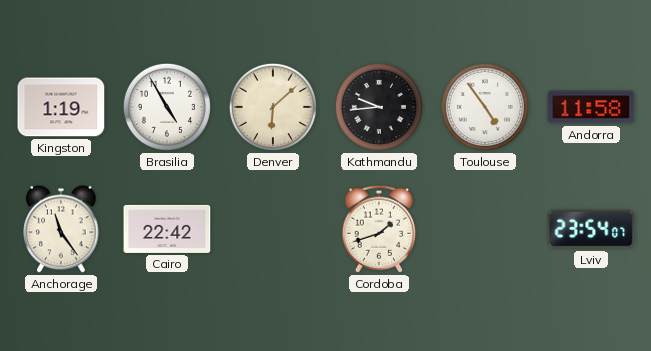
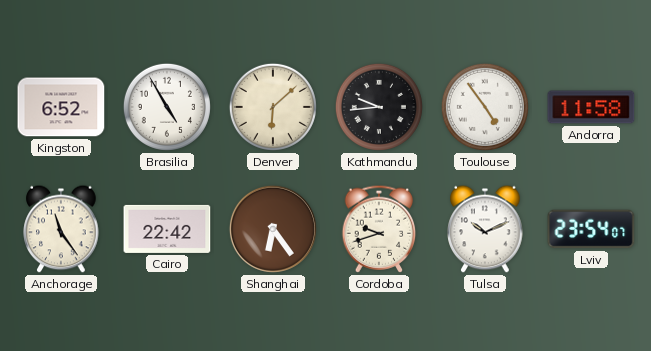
Kingston: 1:19 -> 6:52
Shanghai: none -> 6:24
Cordoba: 1:42 -> 9:42
Tulsa: none -> 10:11
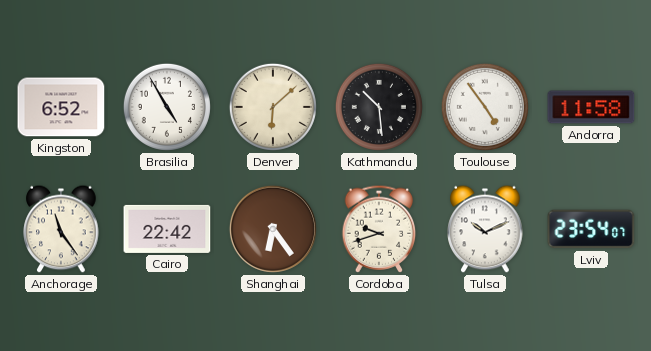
Kathmandu: 9:44 -> 10:29
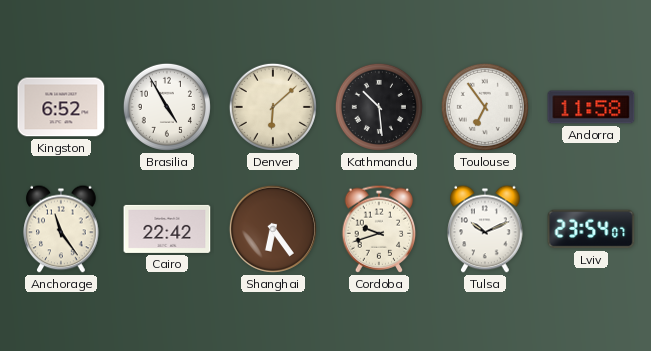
Toulouse: 4:54 -> 6:54
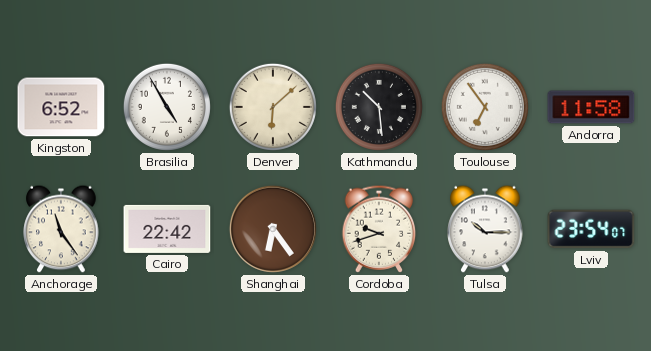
Tulsa: 10:11 -> 10:15
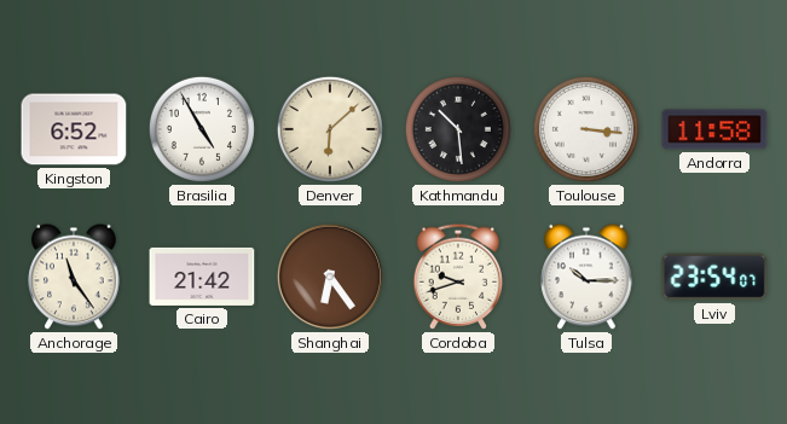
Toulouse: 6:54 -> 3:16
Cairo: 22:42 -> 21:42
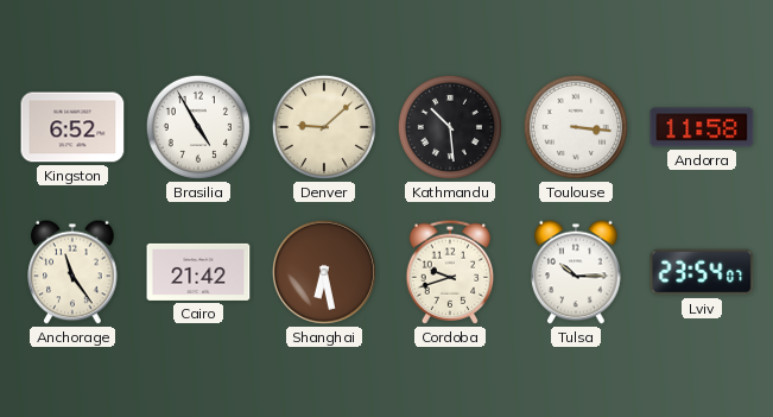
Denver: 6:08 -> 9:08
Shanghai: 6:24 -> 6:28
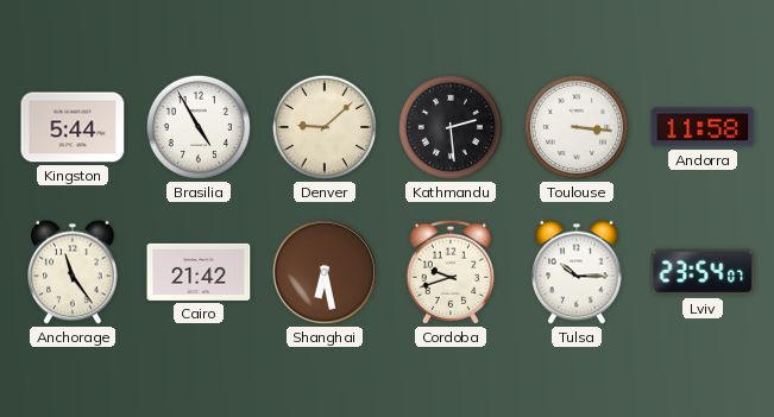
Kingston: 6:52 -> 5:44
Kathmandu: 10:29 -> 2:29
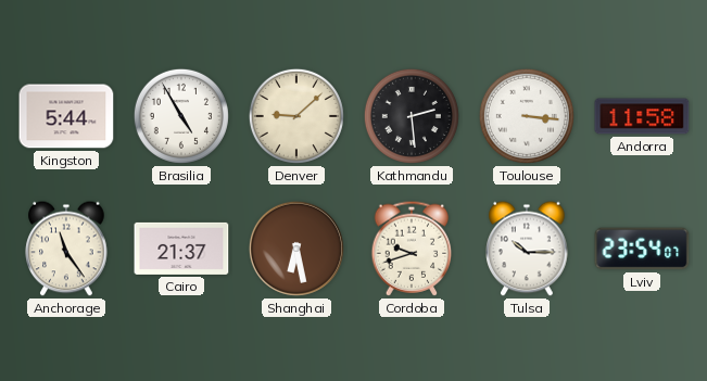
Cairo: 21:42 -> 21:37
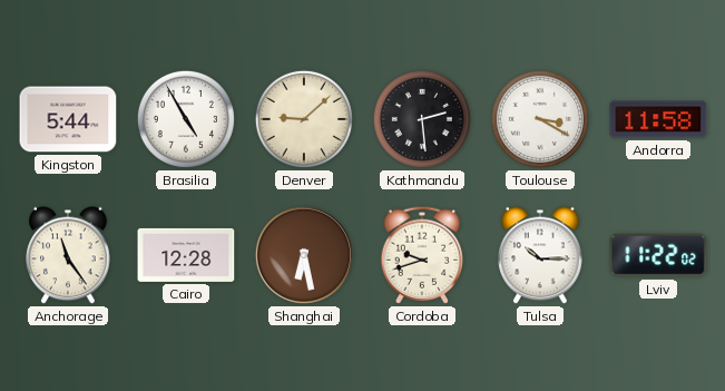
Toulouse: 3:16 -> 3:20
Cairo: 21:37 -> 12:28
Lviv: 23:54 -> 11:22
